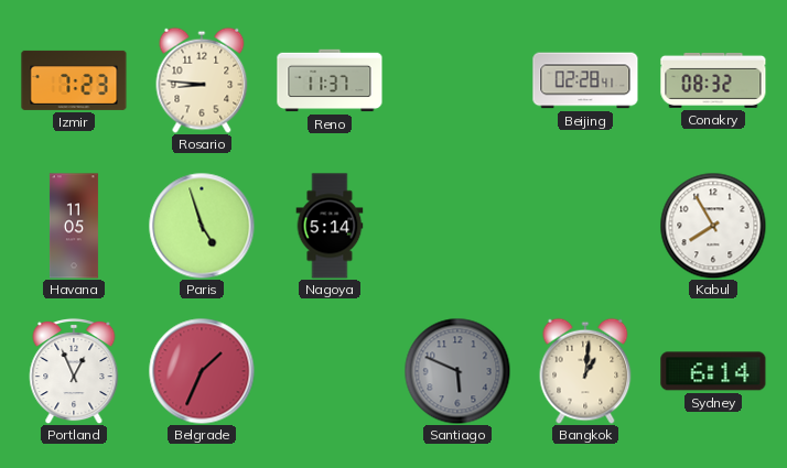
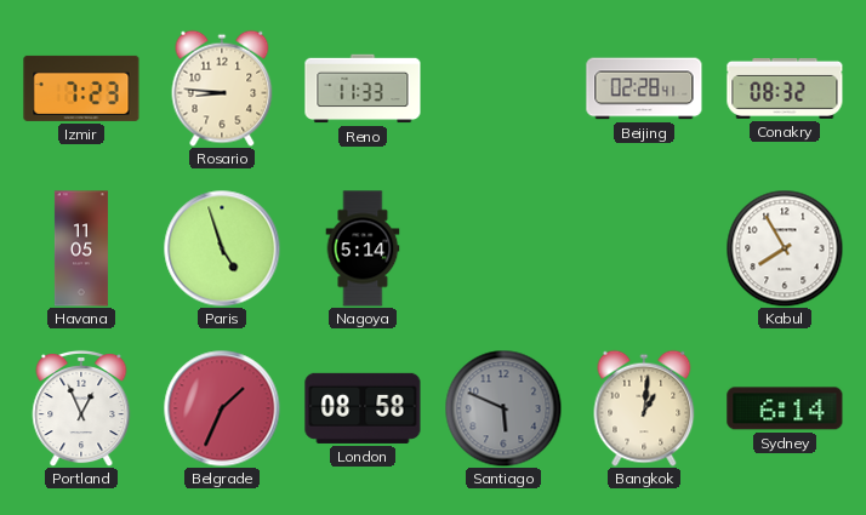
Reno: 11:37 -> 11:33
London: none -> 08:58
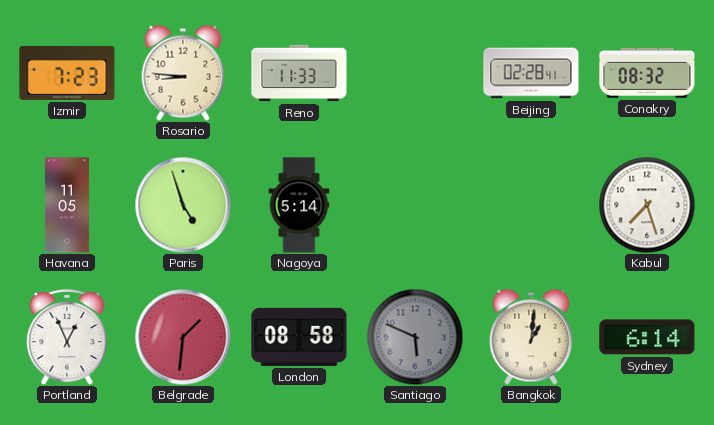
Kabul: 7:55 -> 7:27
Belgrade: 1:34 -> 1:31
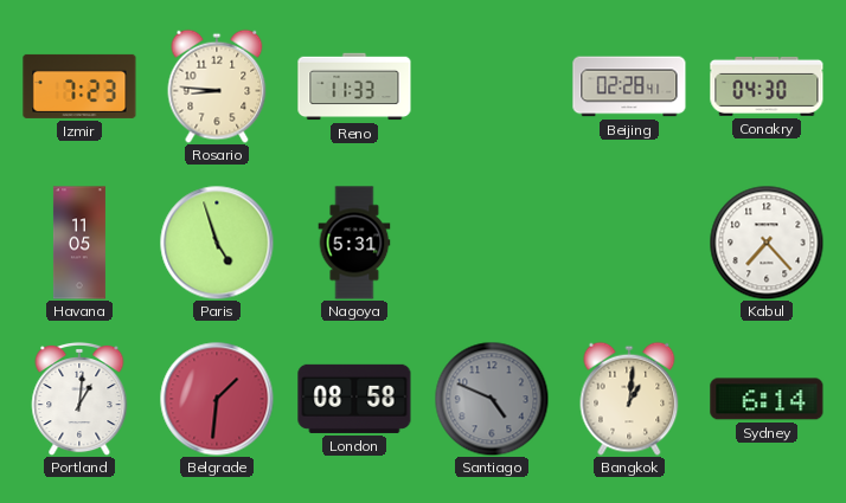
Conakry: 08:32 -> 04:30
Nagoya: 5:14 -> 5:31
Kabul: 7:27 -> 7:23
Portland: 12:56 -> 1:01
Santiago: 5:49 -> 4:49
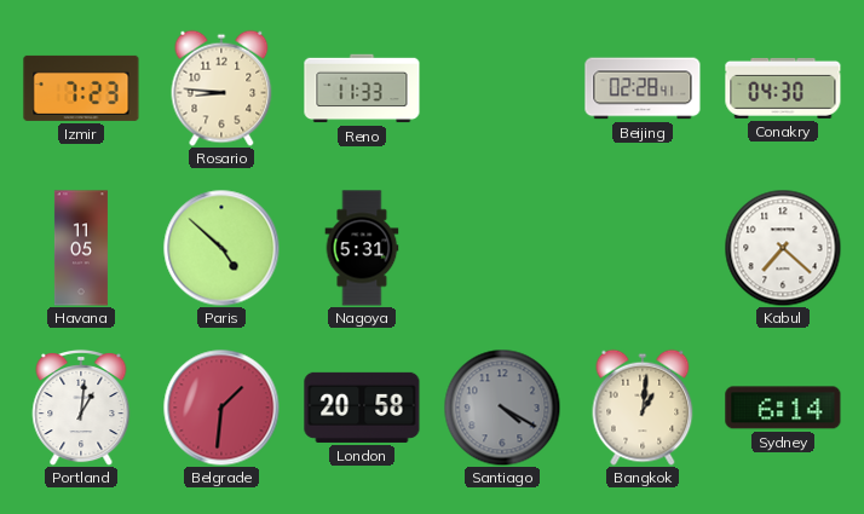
Paris: 4:57 -> 4:52
Kabul: 7:23 -> 7:22
London: 08:58 -> 20:58
Santiago: 4:49 -> 4:20
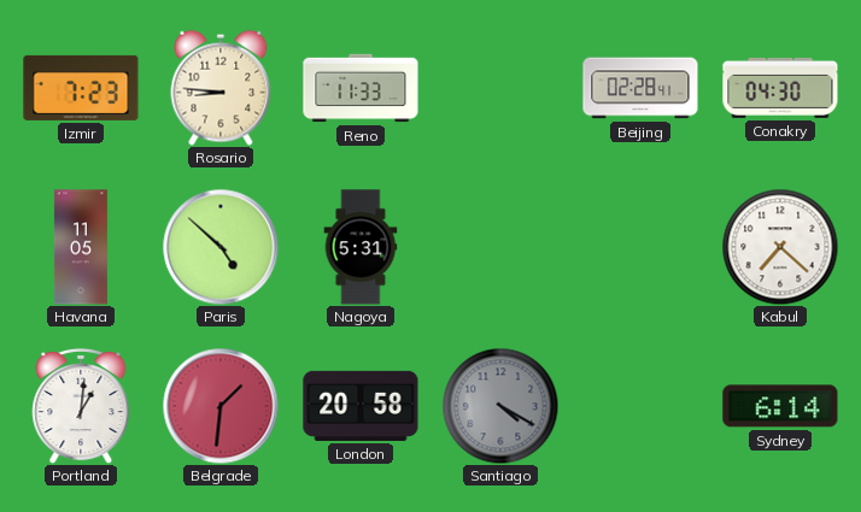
Bangkok: 1:01 -> none
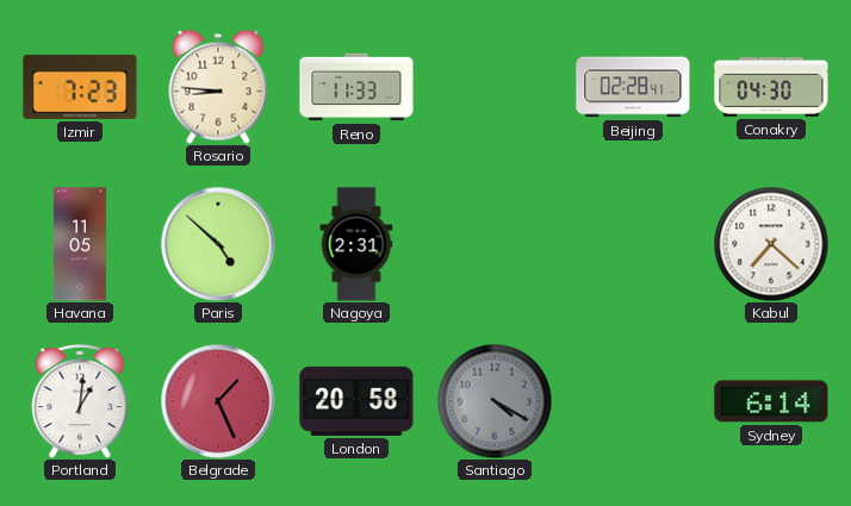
Nagoya: 5:31 -> 2:31
Belgrade: 1:31 -> 1:26
